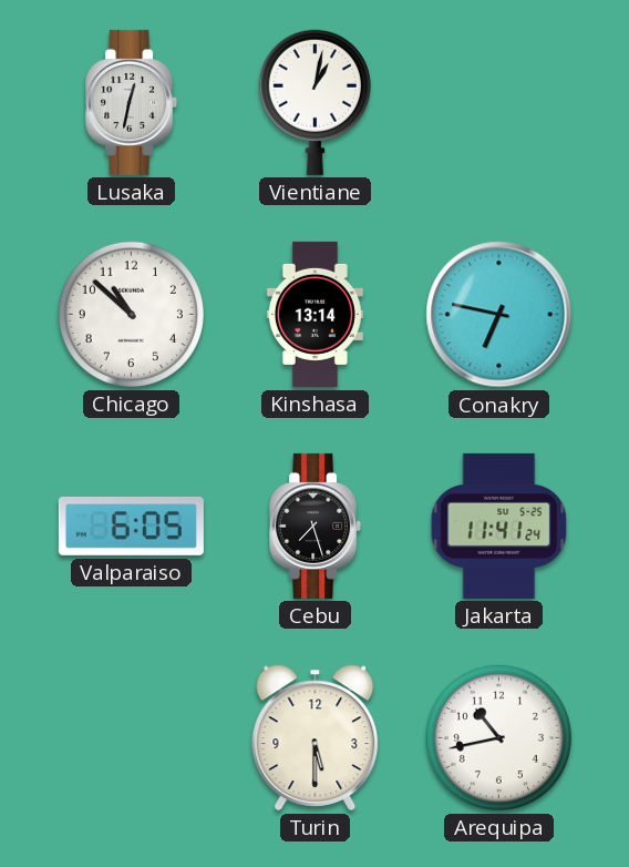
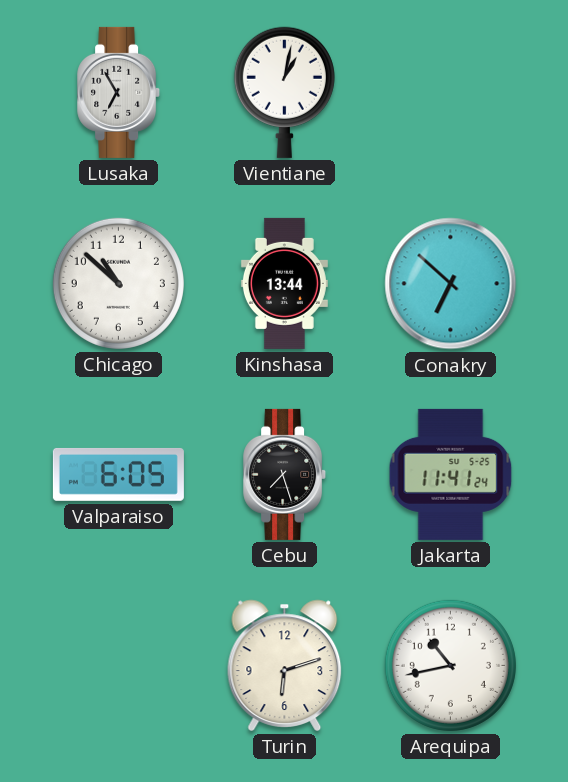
Lusaka: 12:32 -> 6:55
Kinshasa: 13:14 -> 13:44
Conakry: 6:47 -> 6:52
Turin: 5:30 -> 6:12
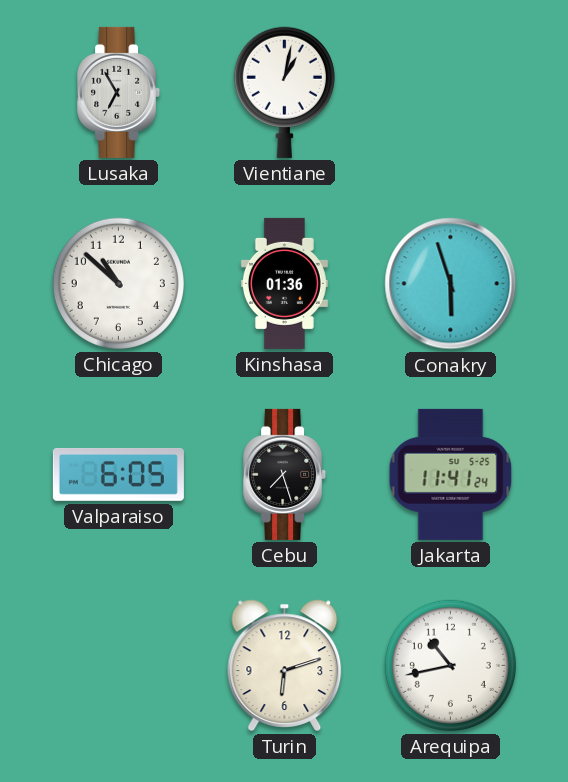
Kinshasa: 13:44 -> 01:36
Conakry: 6:52 -> 5:57
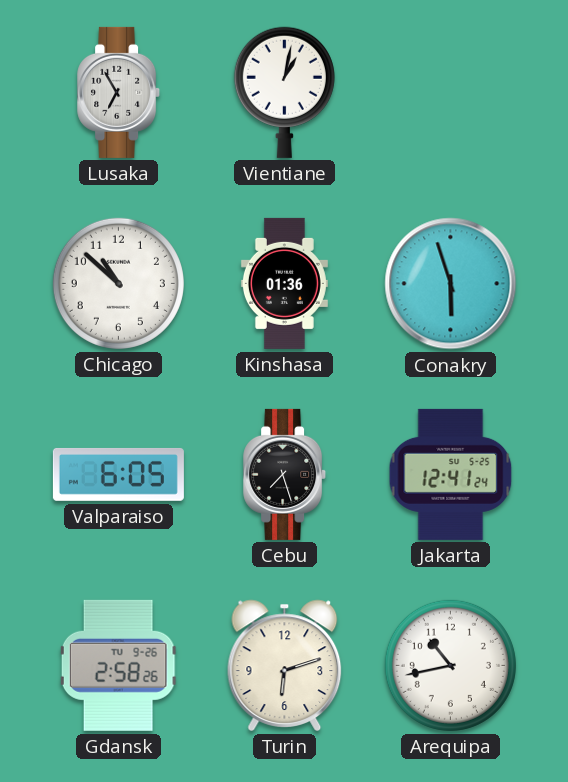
Jakarta: 11:41 -> 12:41
Gdansk: none -> 2:58
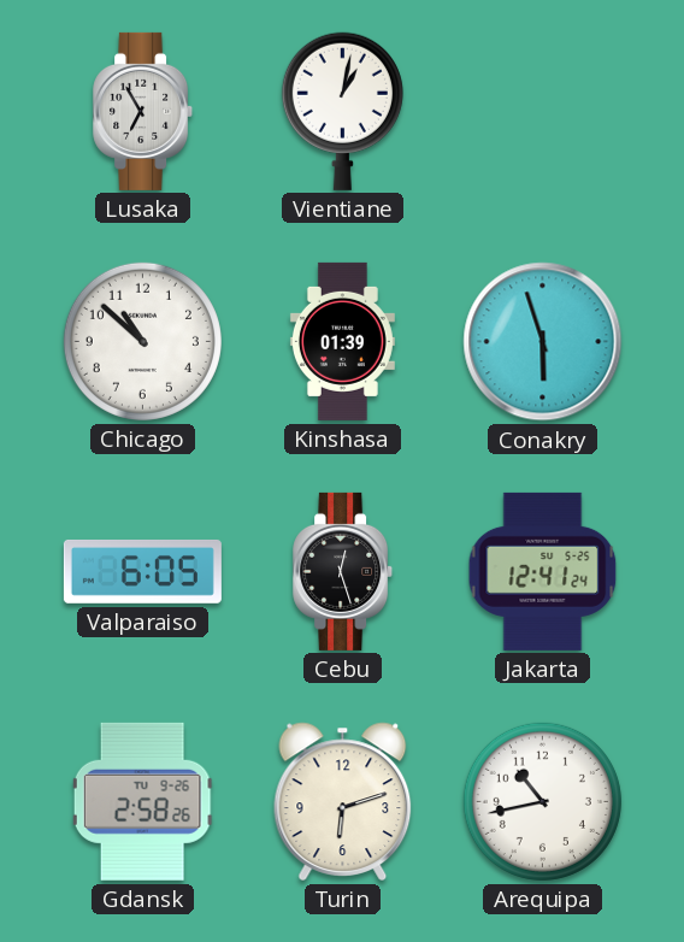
Kinshasa: 01:36 -> 01:39
Cebu: 7:27 -> 12:27
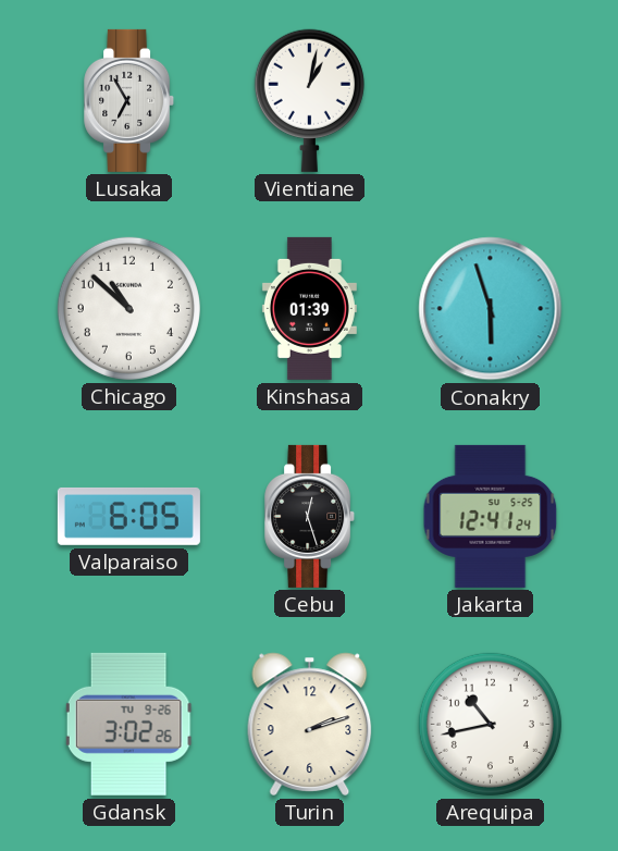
Gdansk: 2:58 -> 3:02
Turin: 6:12 -> 2:12
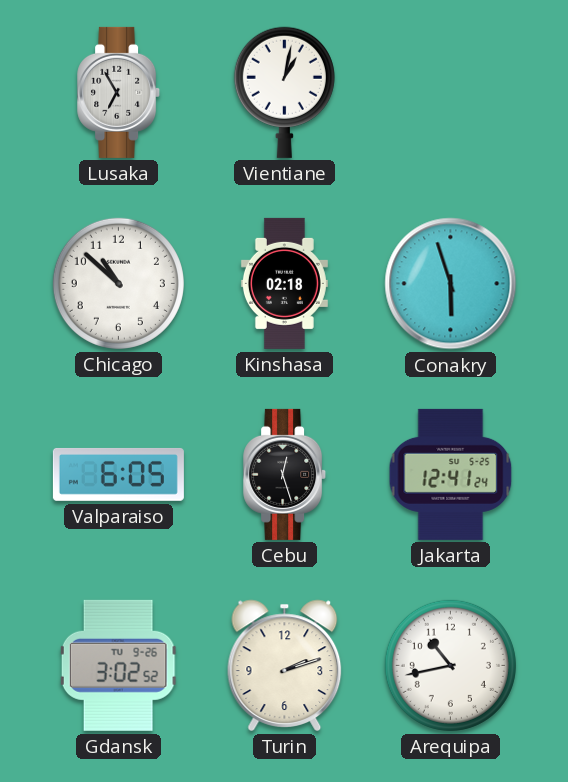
Kinshasa: 01:39 -> 02:18
Gdansk: 3:02:26 -> 3:02:52
